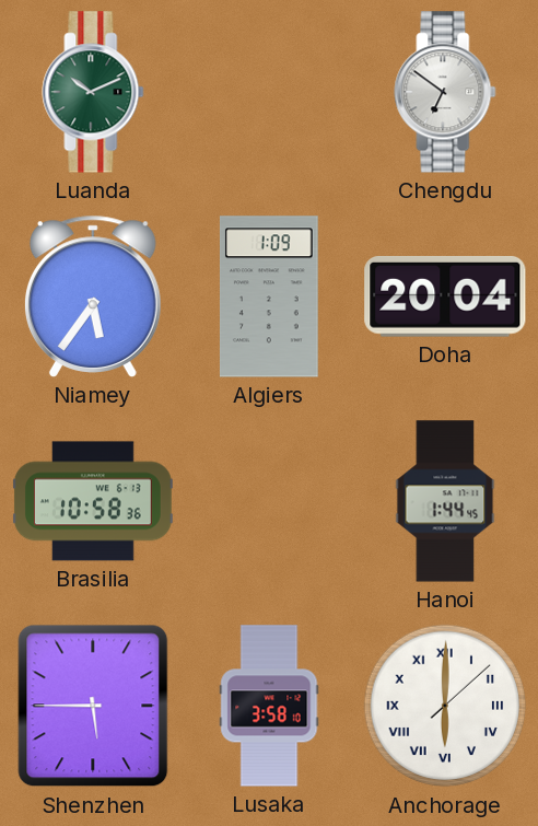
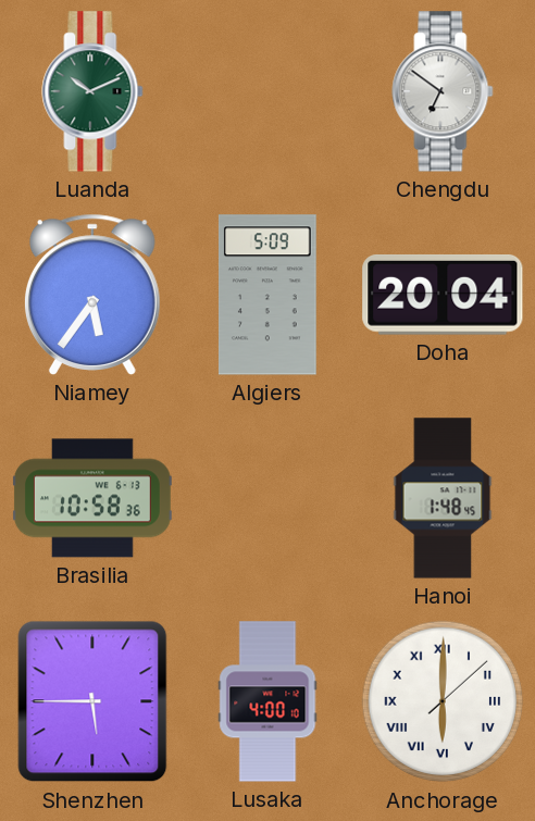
Algiers: 1:09 -> 5:09
Hanoi: 1:44 -> 1:48
Lusaka: 3:58 -> 4:00
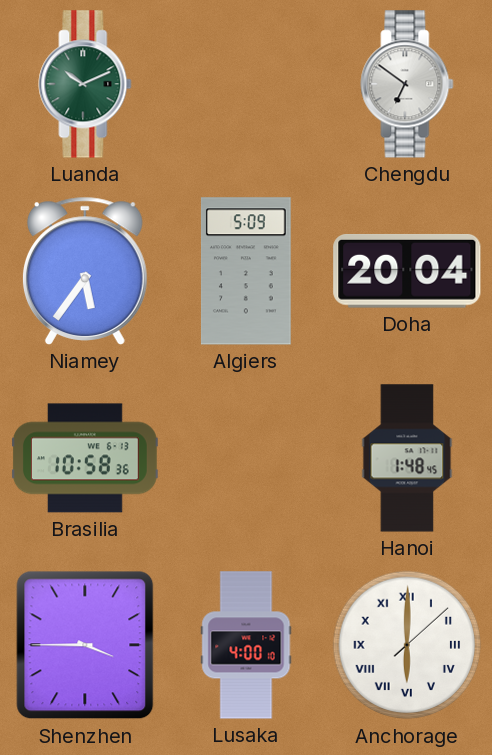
Shenzhen: 5:45 -> 3:45
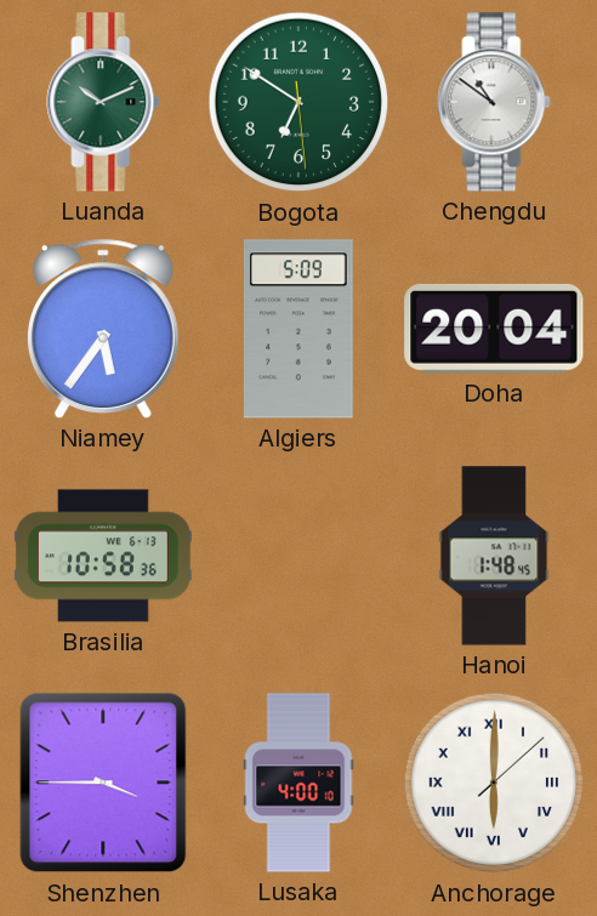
Bogota: none -> 6:50
Chengdu: 6:51 -> 10:51
